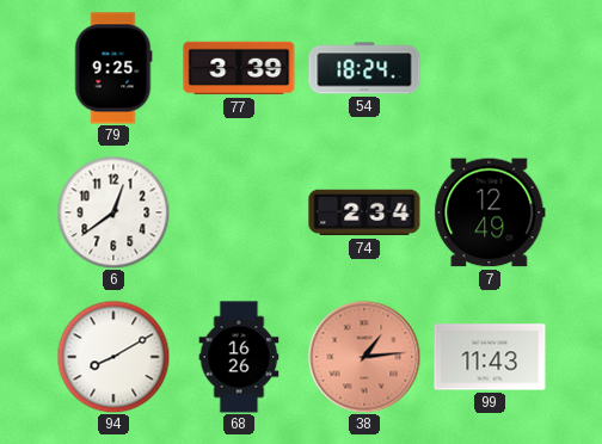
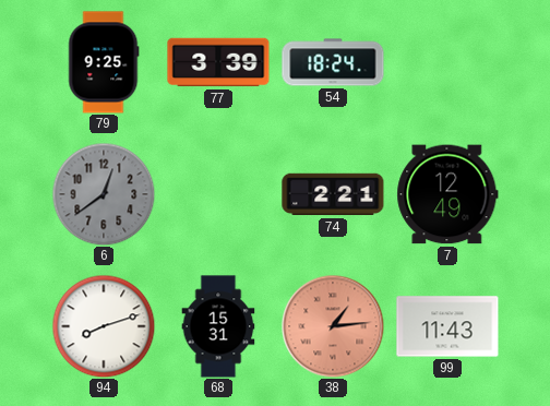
6 dial: white -> grey
74: 2:34 -> 2:21
94: 8:10 -> 8:12
68: 16:26 -> 15:31
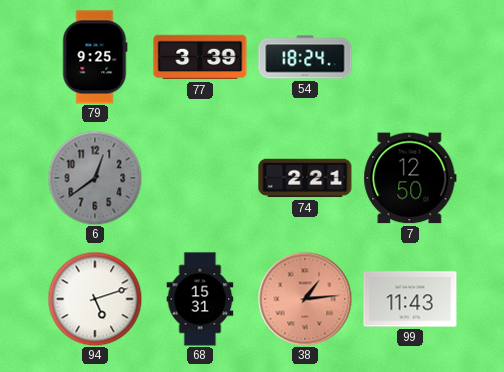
7: 12:49 -> 12:50
94: 8:12 -> 5:12
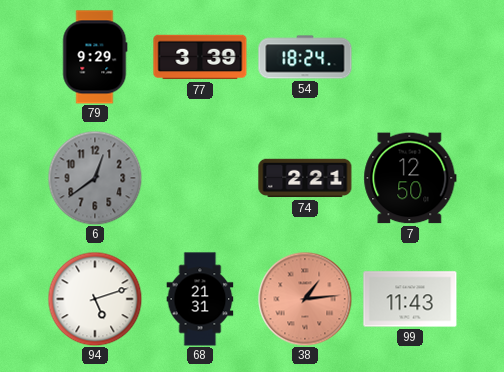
79: 9:25 -> 9:29
68: 15:31 -> 21:31
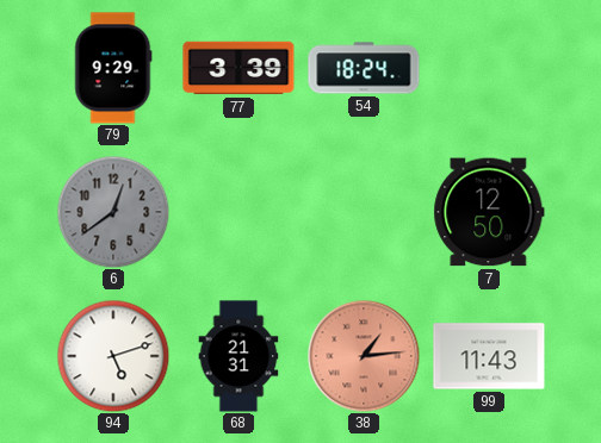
74: 2:21 -> none
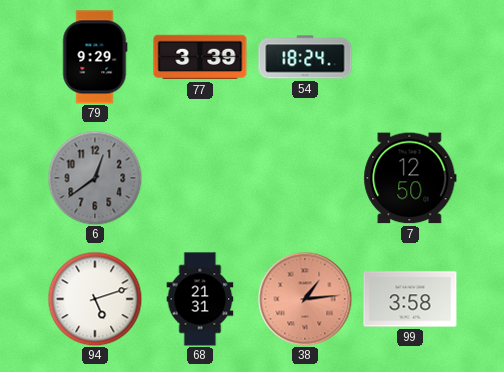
99: 11:43 -> 3:58
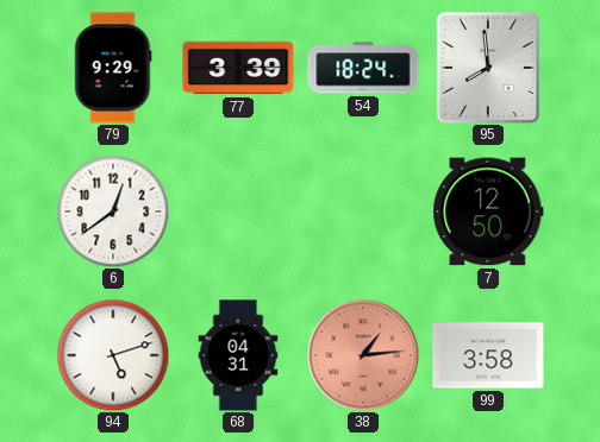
95: none -> 7:59
6 dial: grey -> white
68: 21:31 -> 04:31
